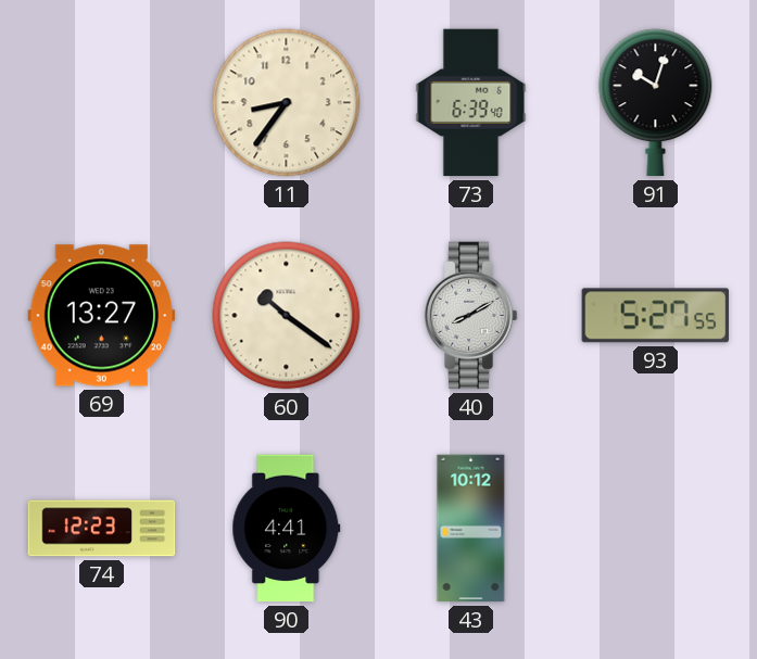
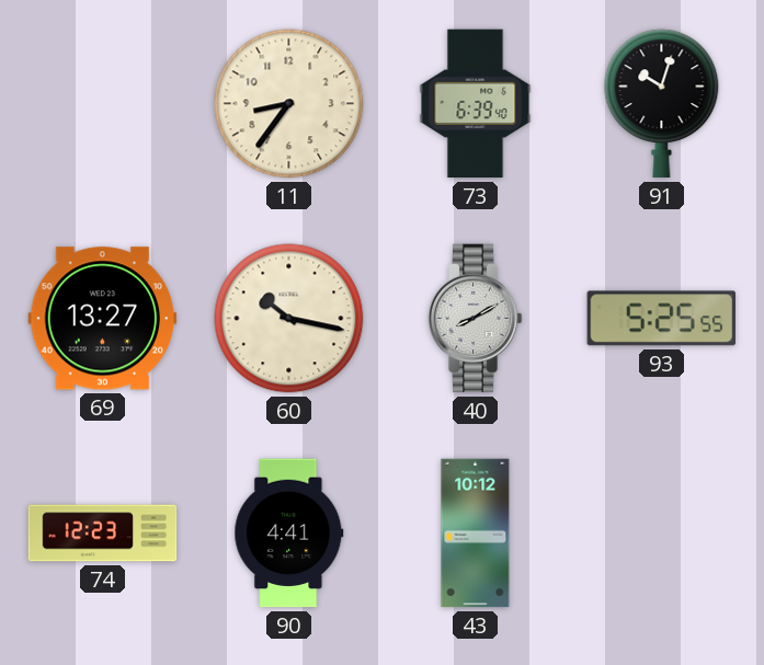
60: 10:21 -> 10:17
93: 5:27 -> 5:25
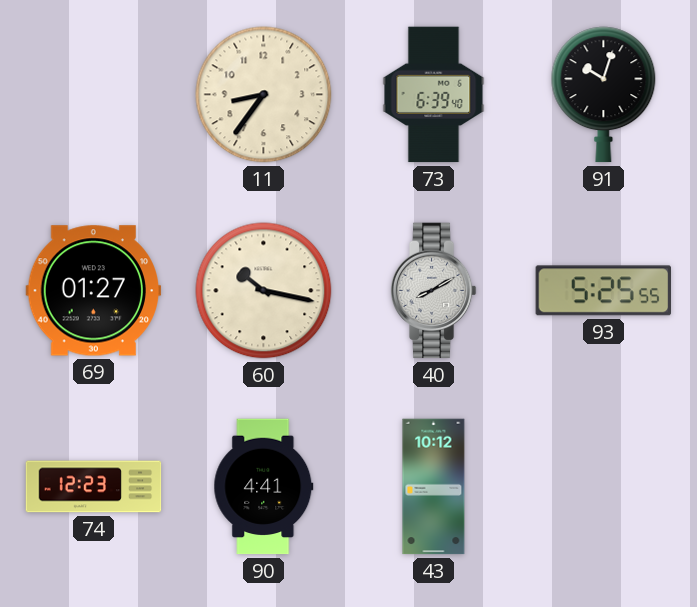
69: 13:27 -> 01:27
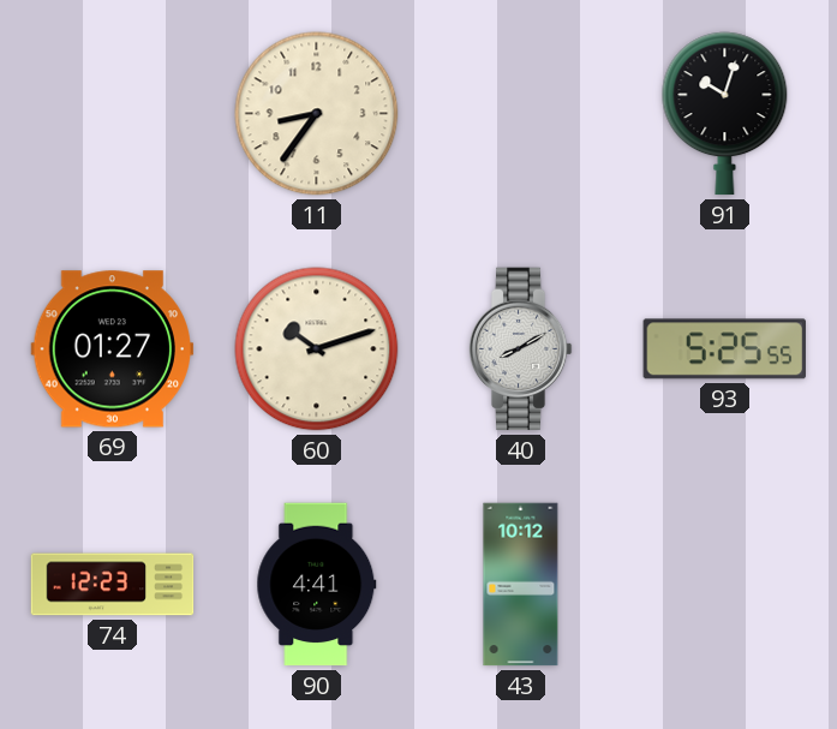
73: 6:39 -> none
60: 10:17 -> 10:12
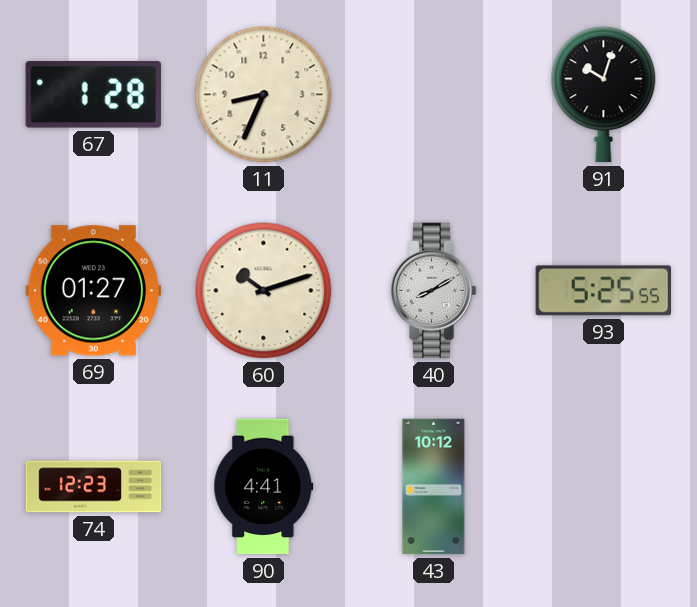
67: none -> 1:28
11: 8:36 -> 8:34
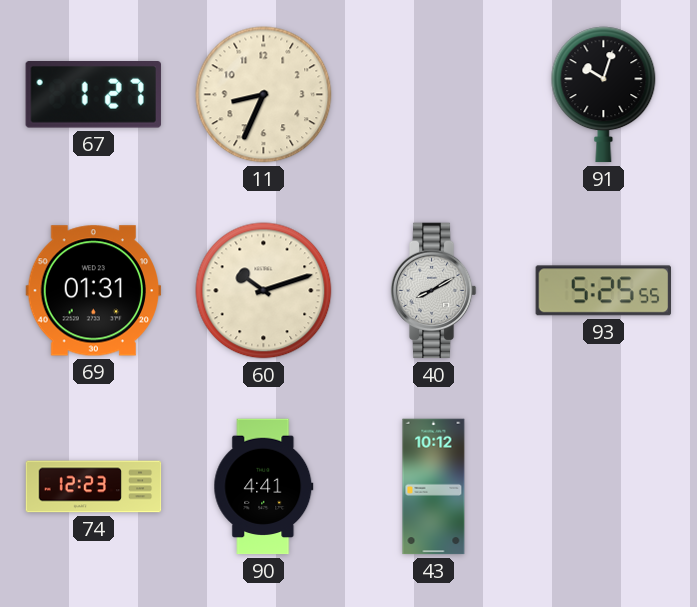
67: 1:28 -> 1:27
69: 01:27 -> 01:31
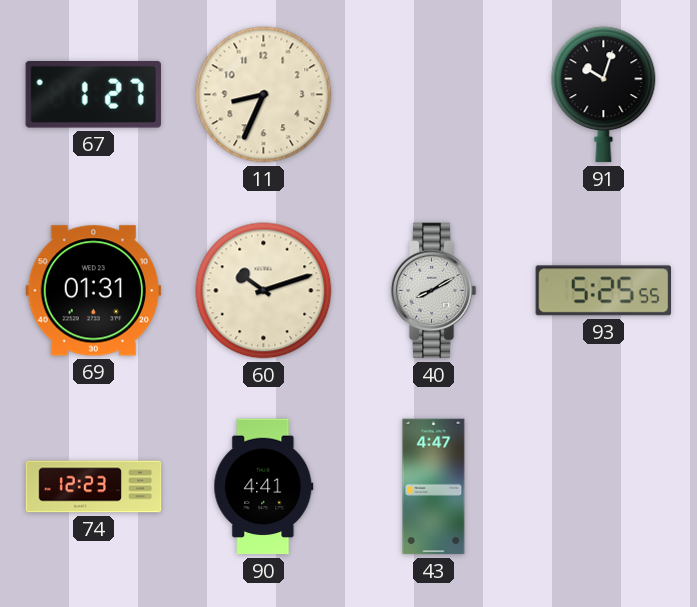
43: 10:12 -> 4:47
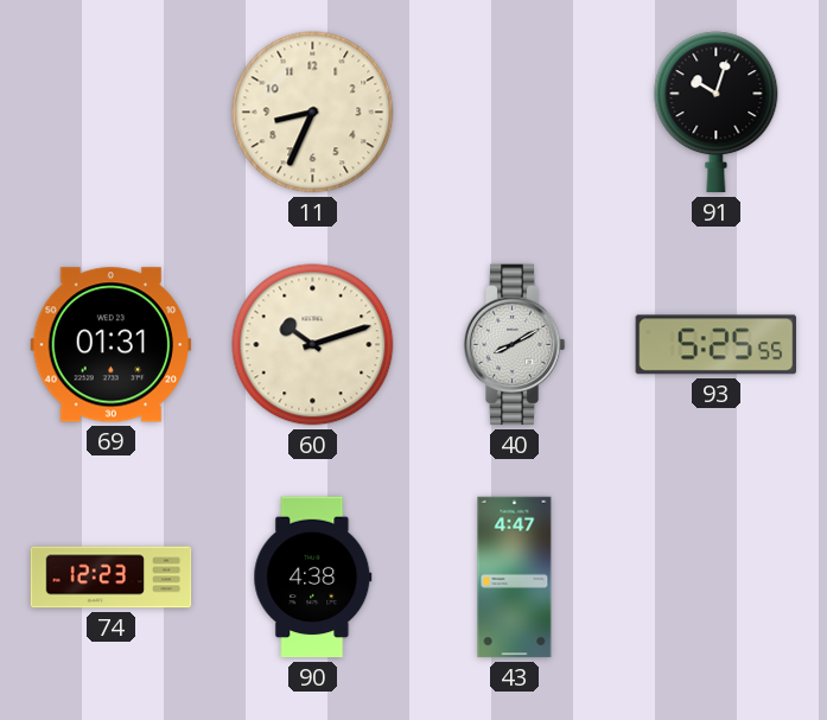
67: 1:27 -> none
90: 4:41 -> 4:38
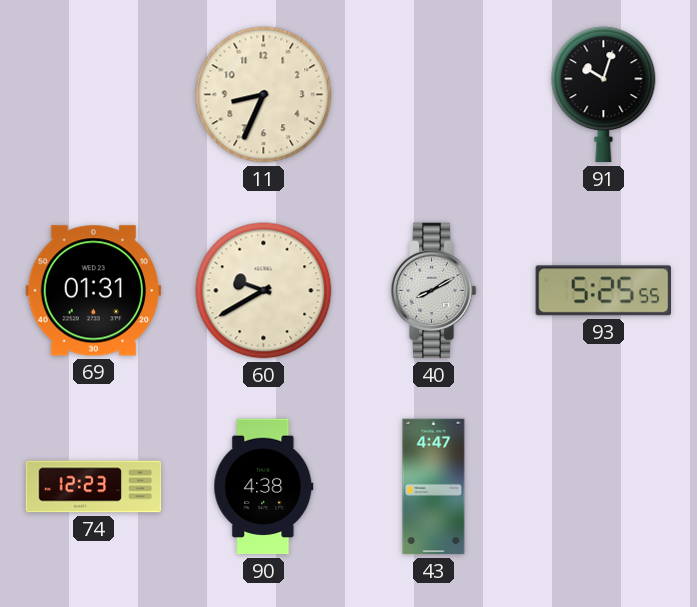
60: 10:12 -> 9:40
